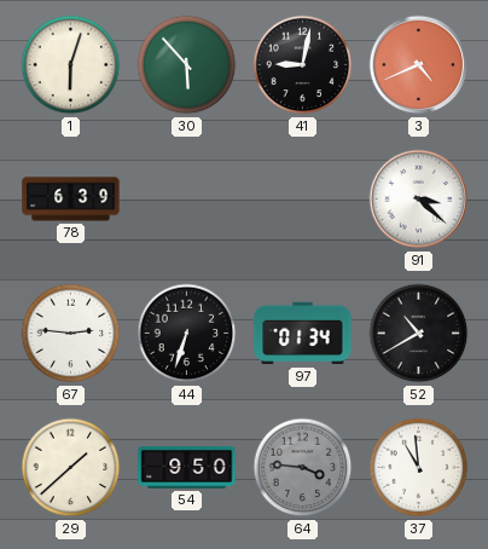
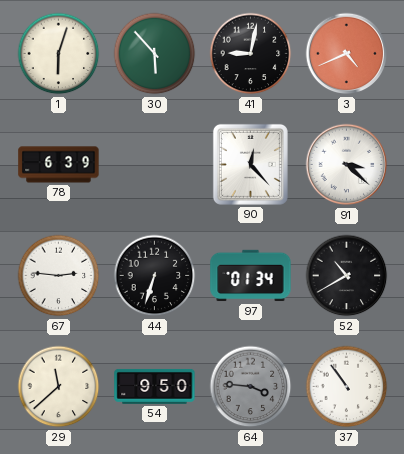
90: none -> 12:23
29: 1:38 -> 11:38
37: 10:59 -> 10:54
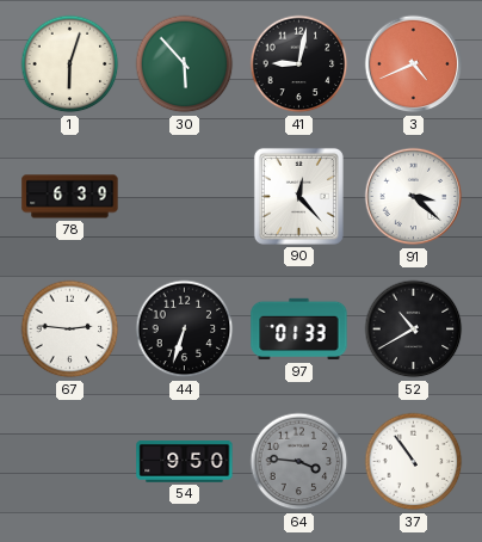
97: 01:34 -> 01:33
29: 11:38 -> none
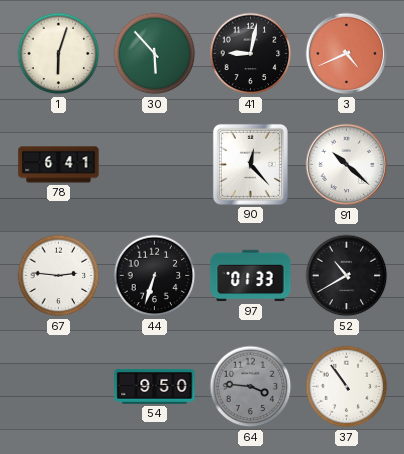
78: 6:39 -> 6:41
91: 3:22 -> 10:22
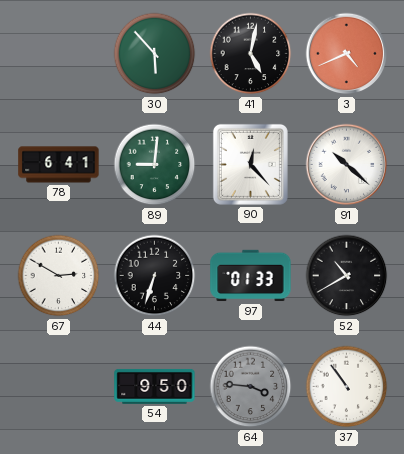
1: 6:03 -> none
41: 9:02 -> 5:02
89: none -> 9:01
67: 2:46 -> 2:50
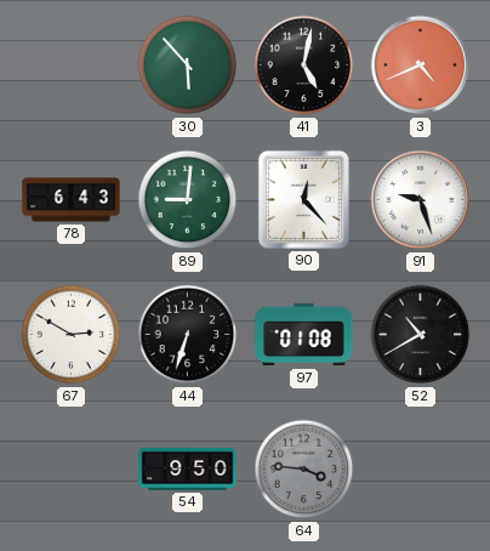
78: 6:41 -> 6:43
91: 10:22 -> 9:27
97: 01:33 -> 01:08
37: 10:54 -> none
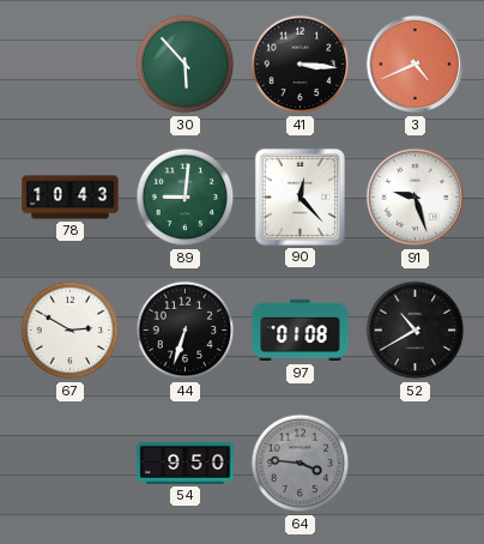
41: 5:02 -> 3:16
78: 6:43 -> 10:43
